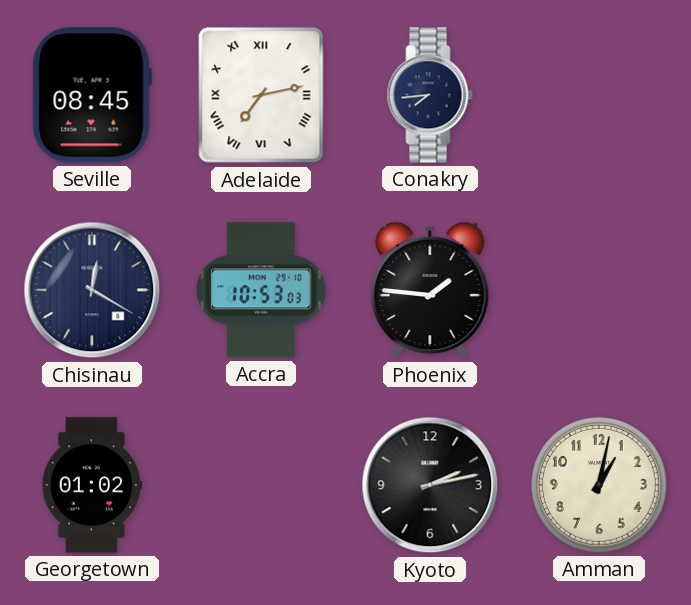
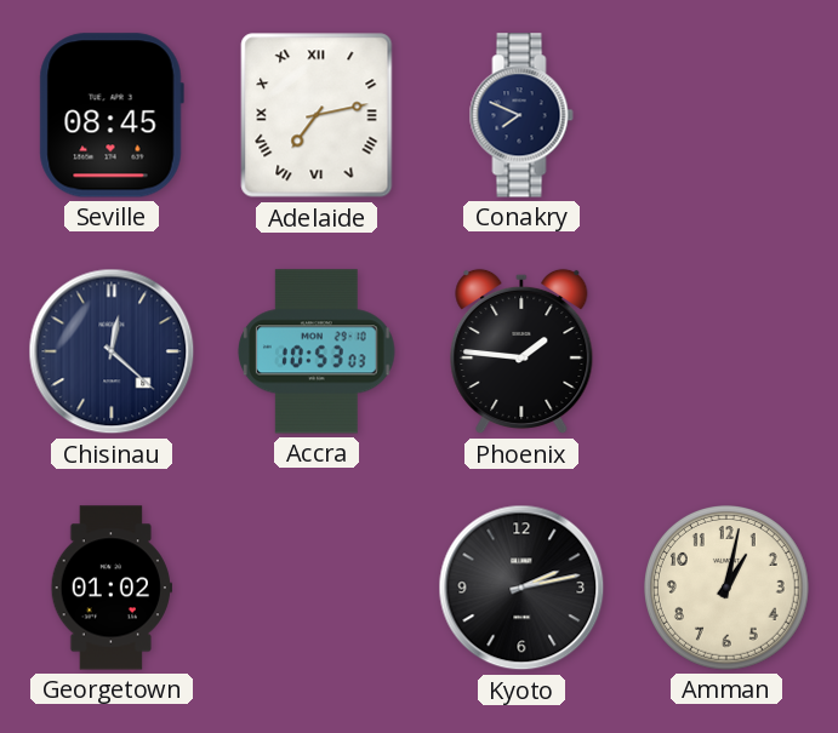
Conakry: 7:44 -> 7:49
Chisinau: 12:20 -> 12:22
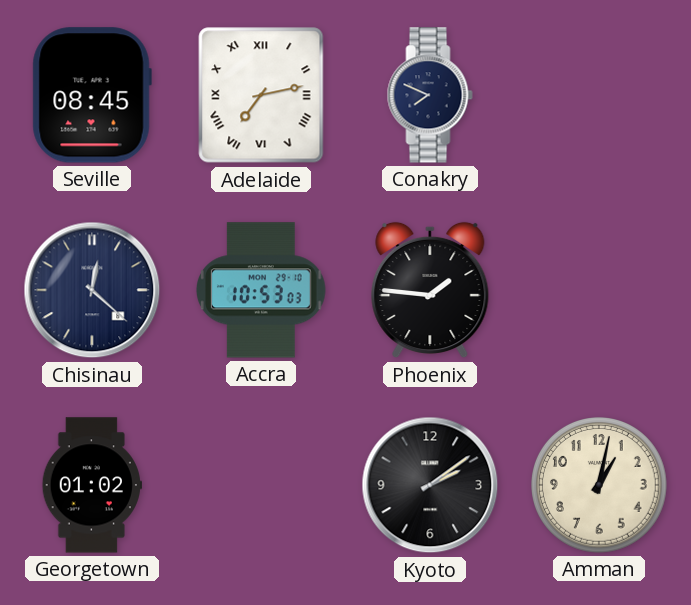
Kyoto: 2:13 -> 2:09
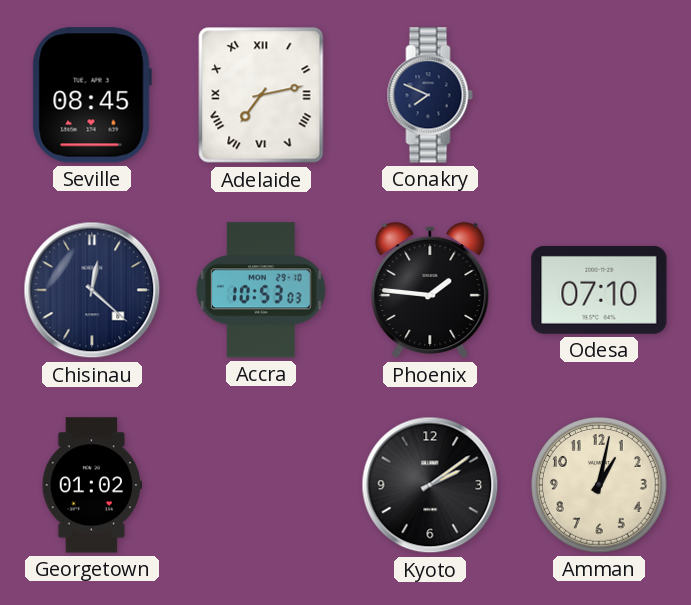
Odesa: none -> 07:10
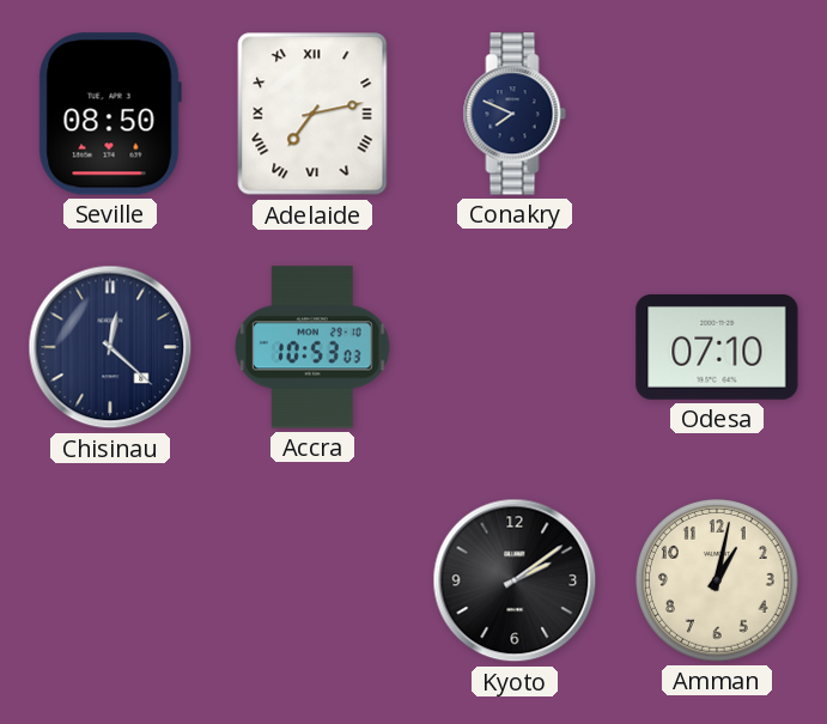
Seville: 08:45 -> 08:50
Phoenix: 1:46 -> none
Georgetown: 01:02 -> none
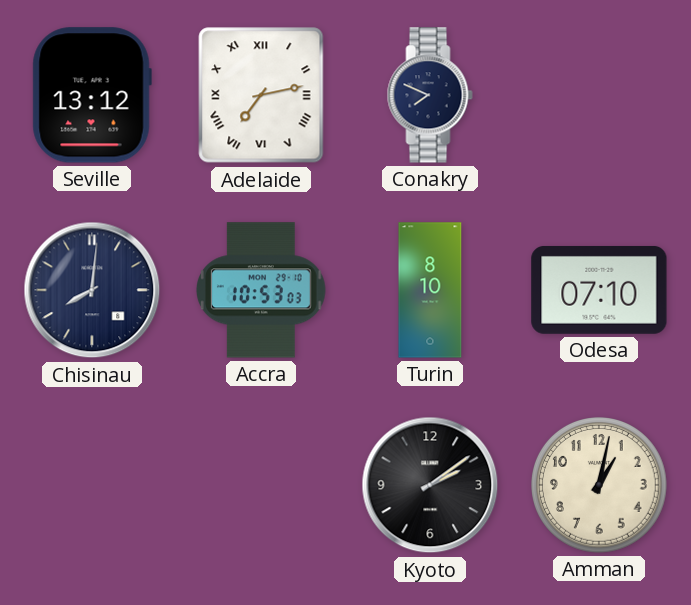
Seville: 08:50 -> 13:12
Chisinau: 12:22 -> 8:01
Turin: none -> 8:10
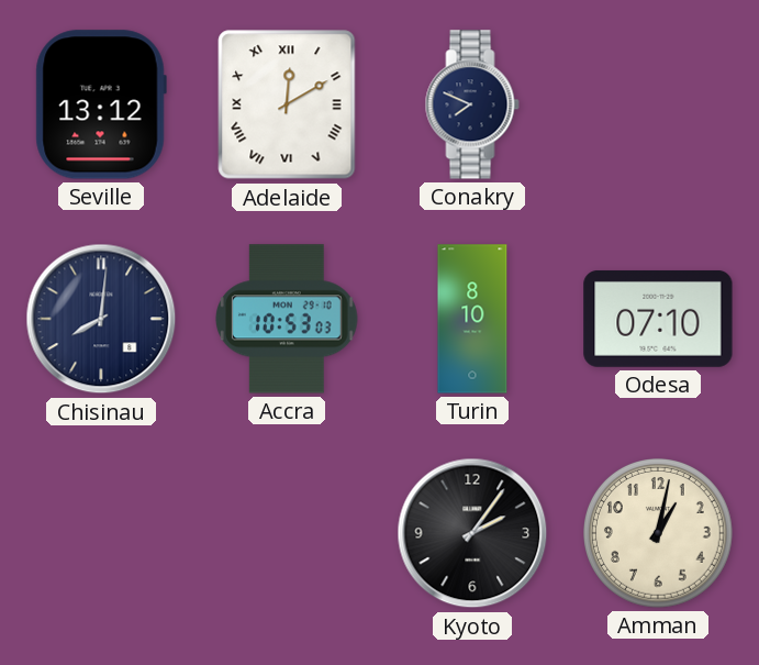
Adelaide: 7:13 -> 12:10
Kyoto: 2:09 -> 2:06
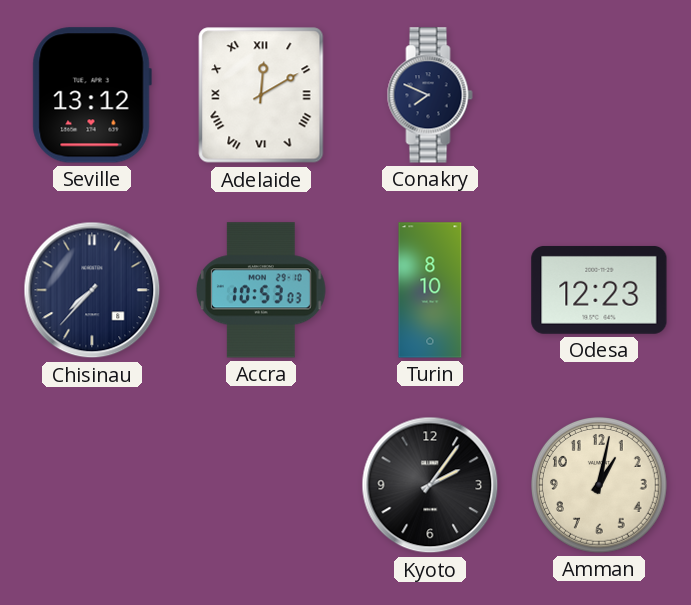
Chisinau: 8:01 -> 7:37
Odesa: 07:10 -> 12:23
